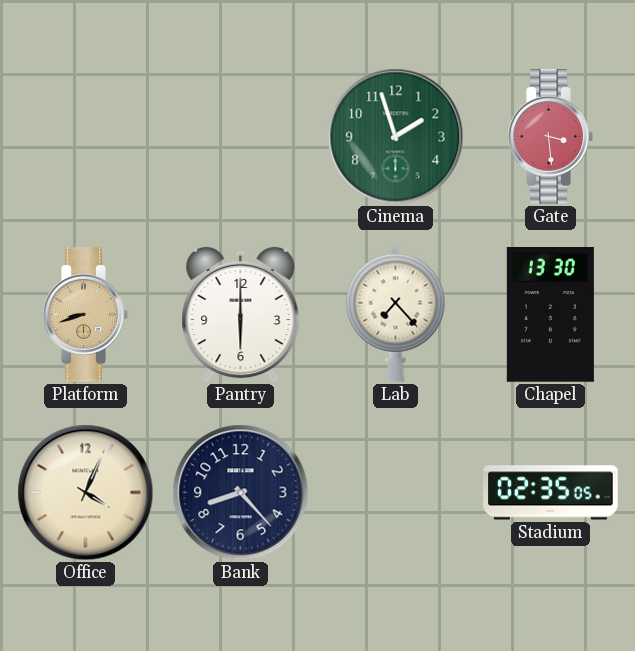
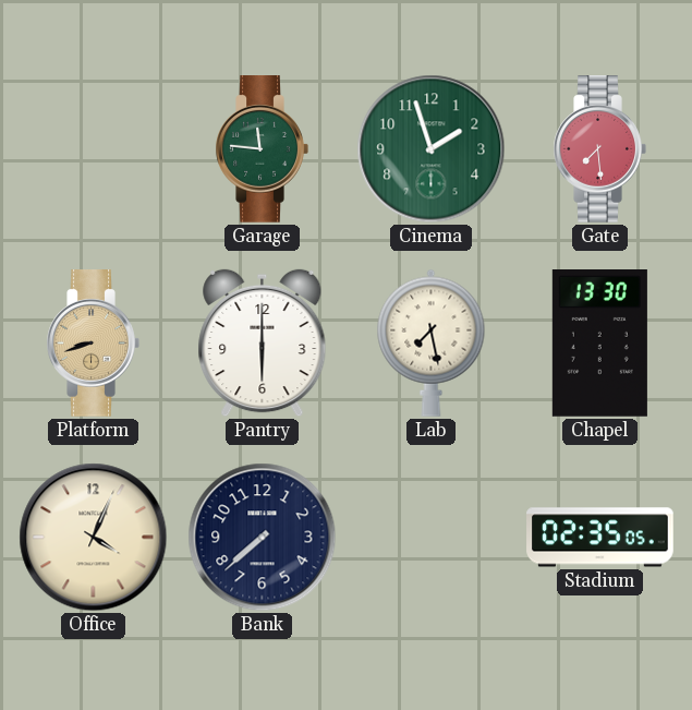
Garage: none -> 11:46
Gate: 3:29 -> 7:29
Lab: 7:23 -> 7:28
Bank: 8:23 -> 7:38
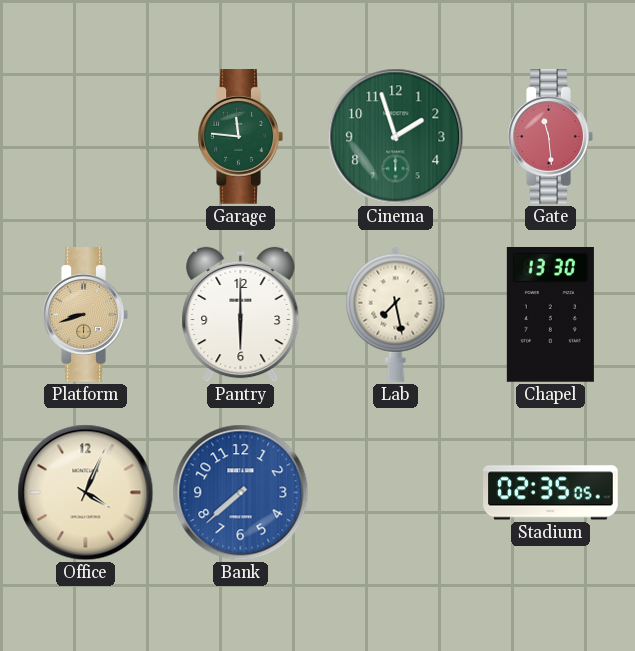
Gate: 7:29 -> 11:29
Bank dial: navy -> blue
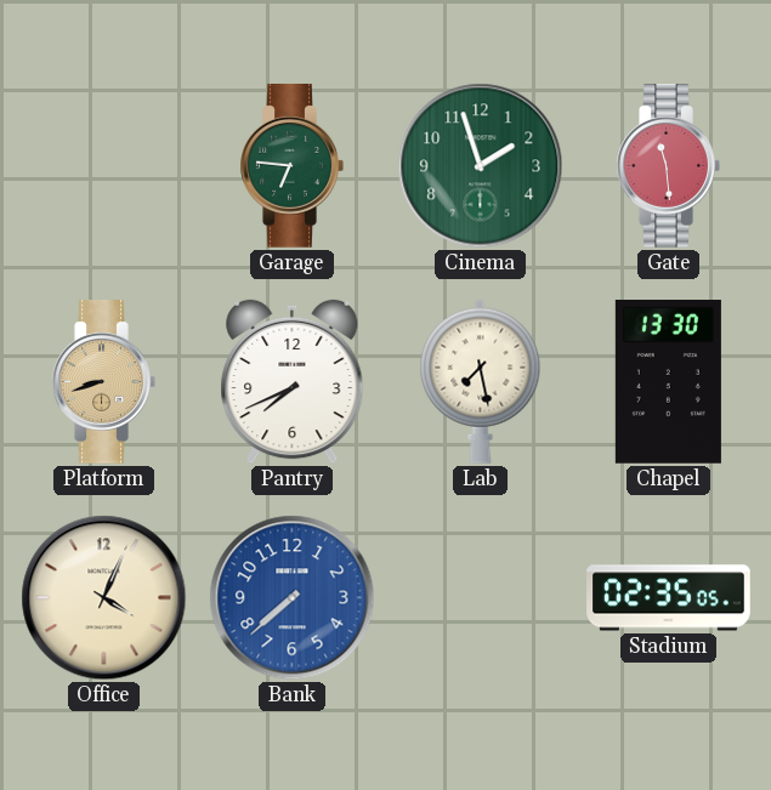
Garage: 11:46 -> 6:46
Pantry: 6:00 -> 7:41
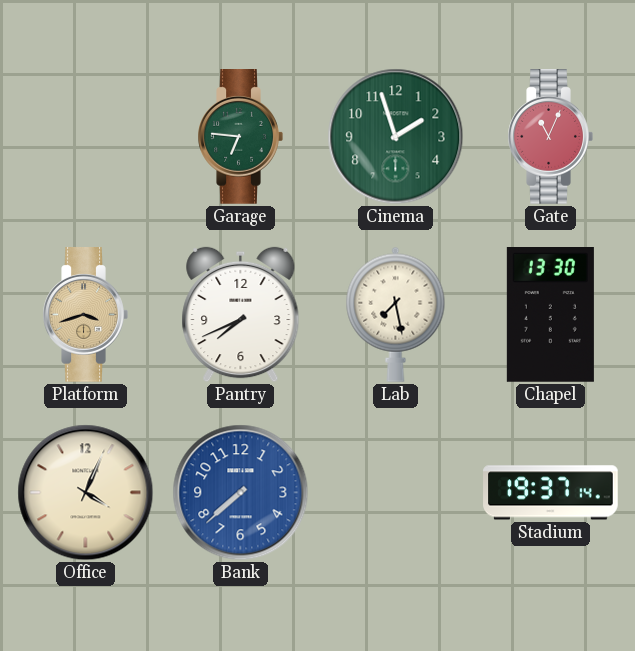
Gate: 11:29 -> 11:04
Platform: 8:42 -> 3:42
Stadium: 02:35 -> 19:37
